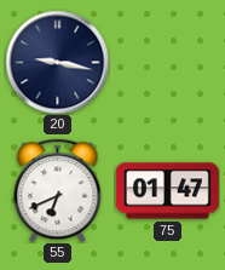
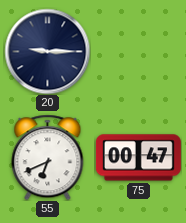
20: 9:17 -> 9:15
75: 01:47 -> 00:47
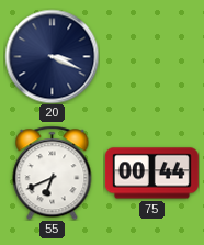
20: 9:15 -> 3:19
75: 00:47 -> 00:44
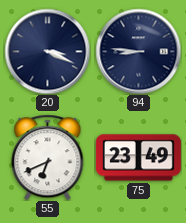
94: none -> 8:46
75: 00:44 -> 23:49
